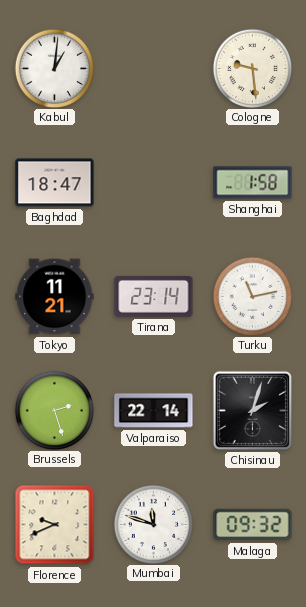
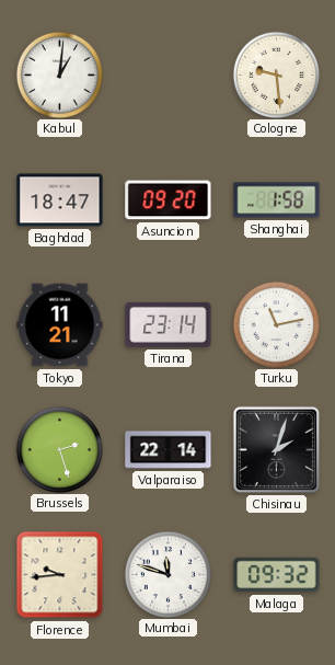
Asuncion: none -> 09:20
Florence: 9:41 -> 9:44
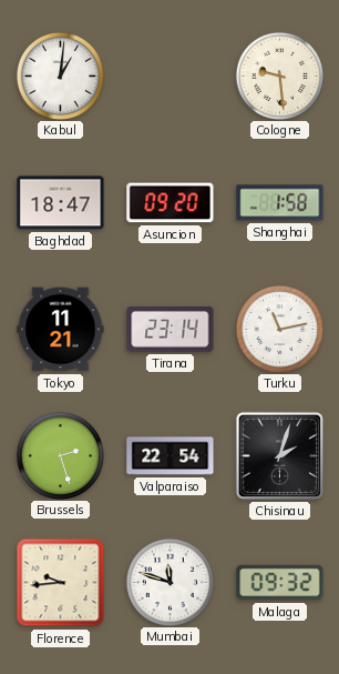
Valparaiso: 22:14 -> 22:54
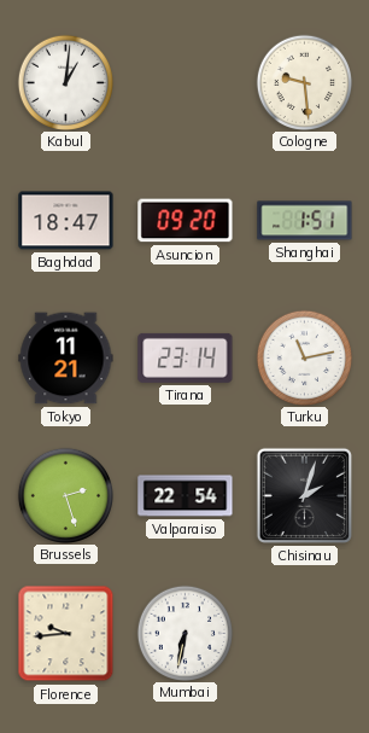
Shanghai: 1:58 -> 1:51
Mumbai: 11:48 -> 6:32
Malaga: 09:32 -> none
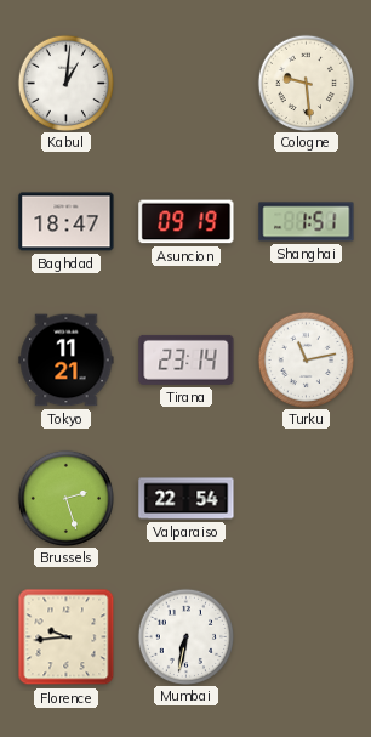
Asuncion: 09:20 -> 09:19
Chisinau: 2:03 -> none
